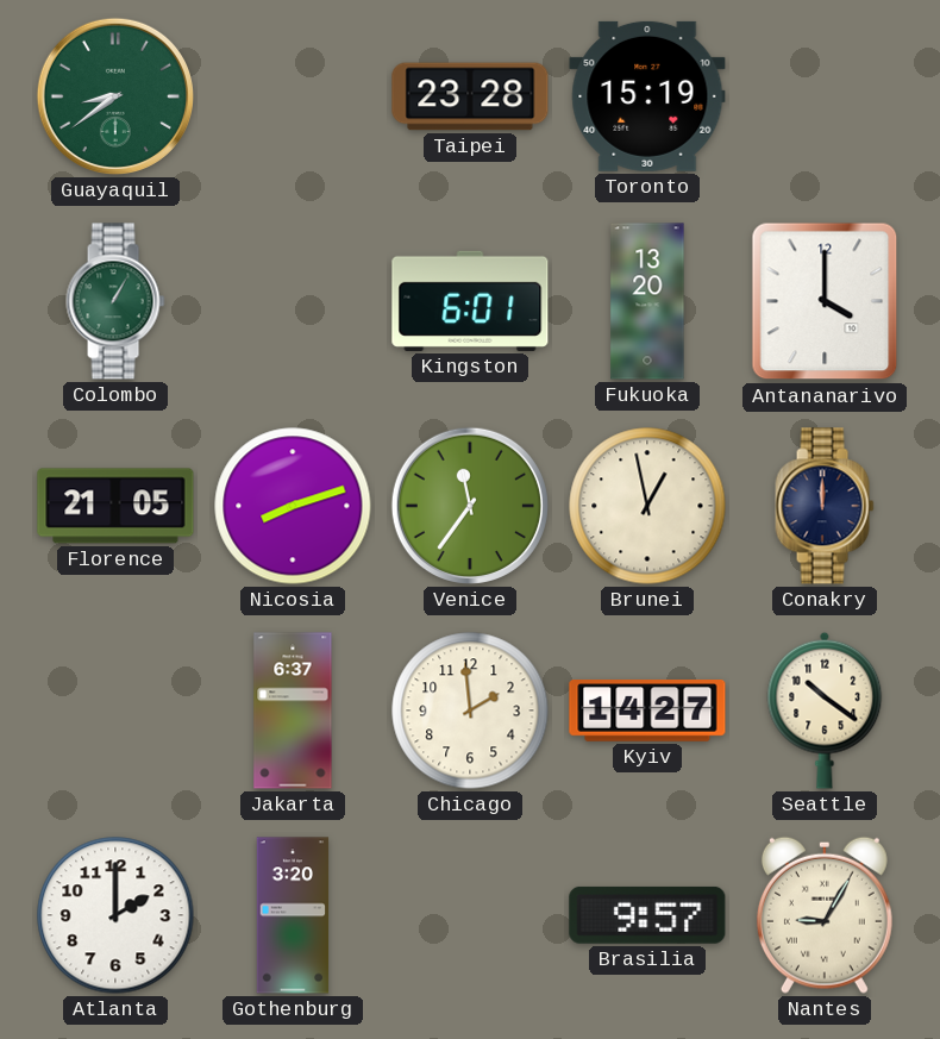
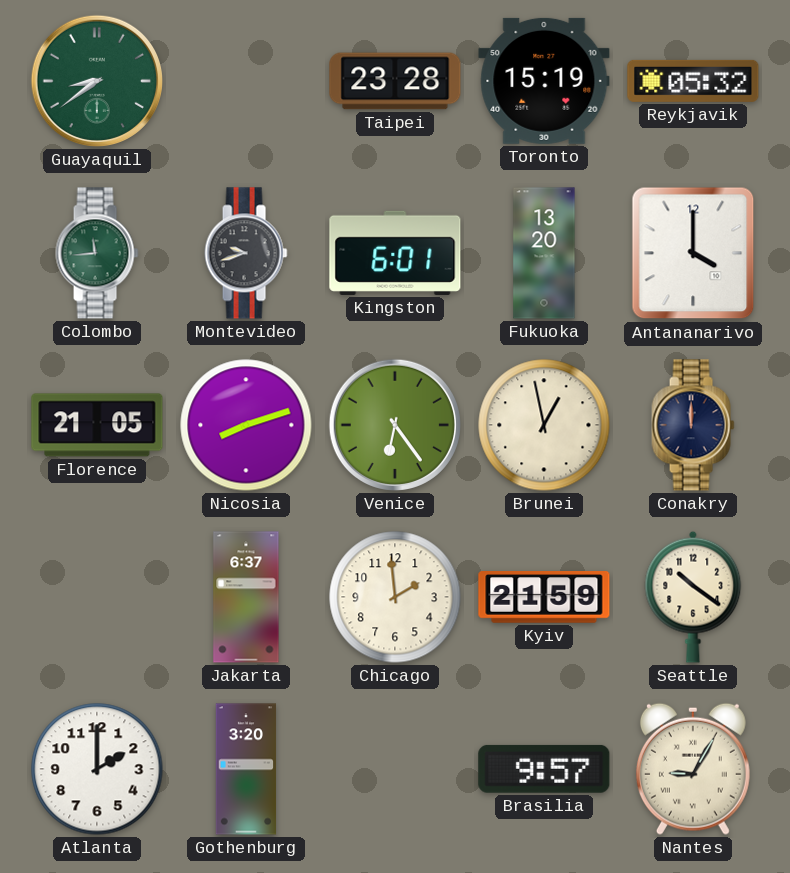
Reykjavik: none -> 05:32
Colombo: 1:05 -> 11:44
Montevideo: none -> 9:42
Venice: 11:36 -> 6:24
Kyiv: 14:27 -> 21:59
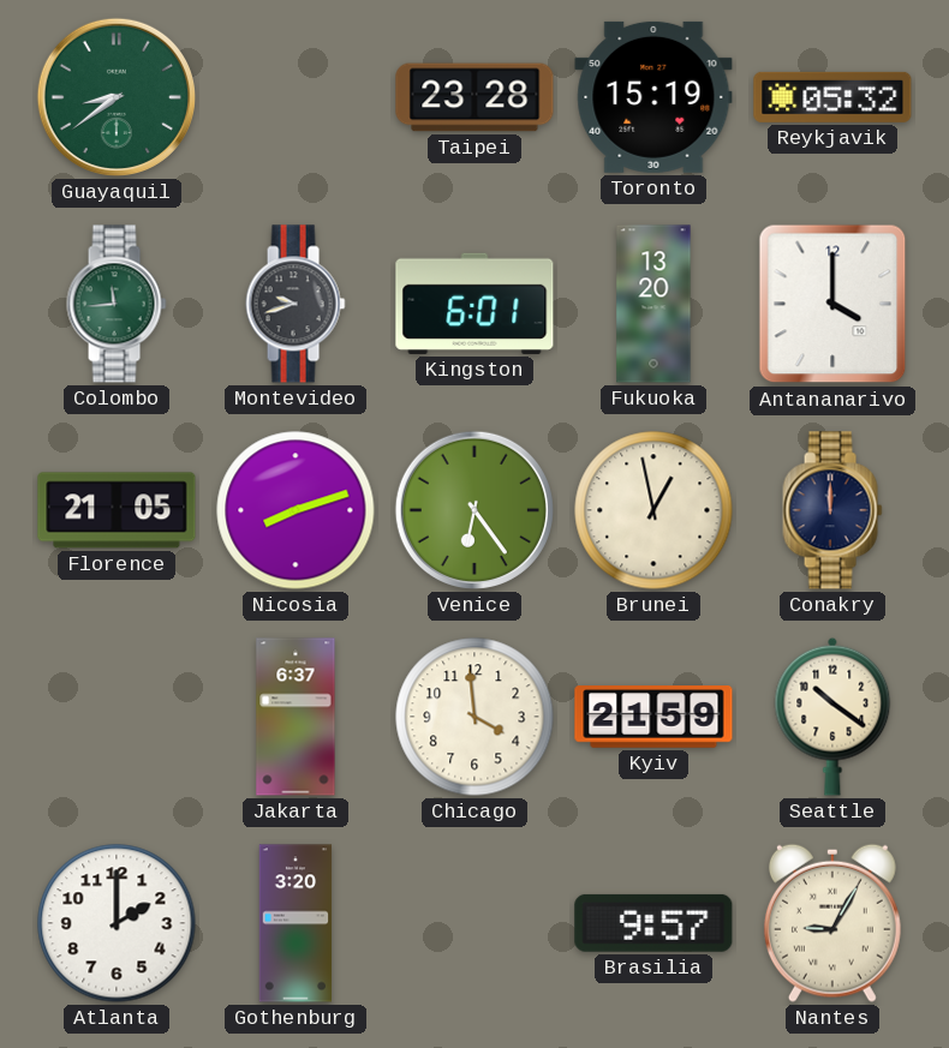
Chicago: 1:59 -> 3:59
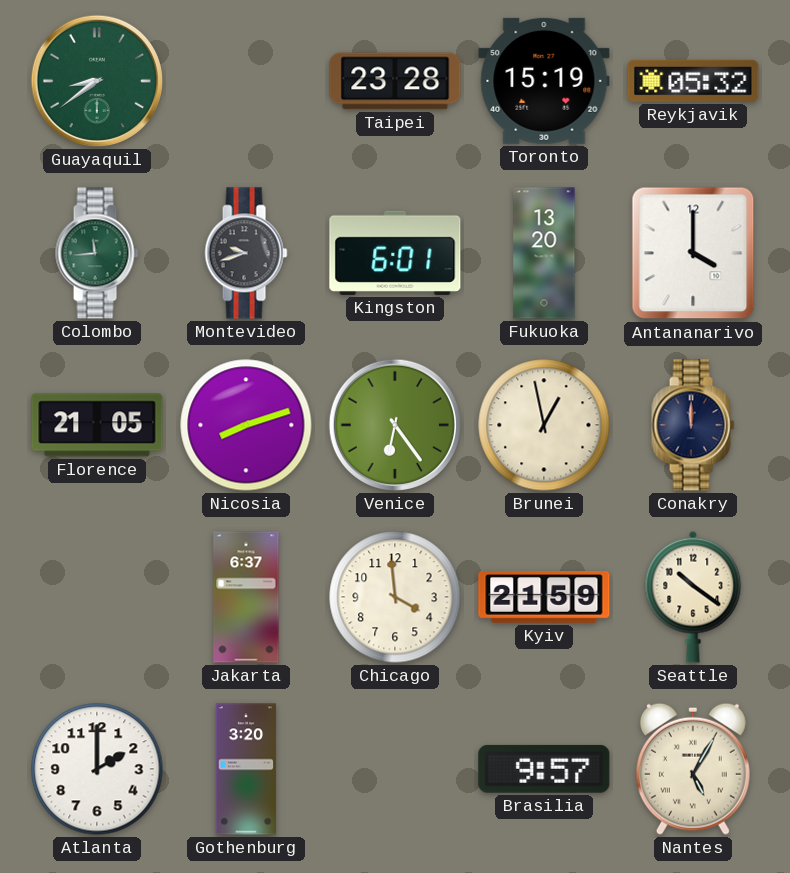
Nantes: 9:05 -> 5:05
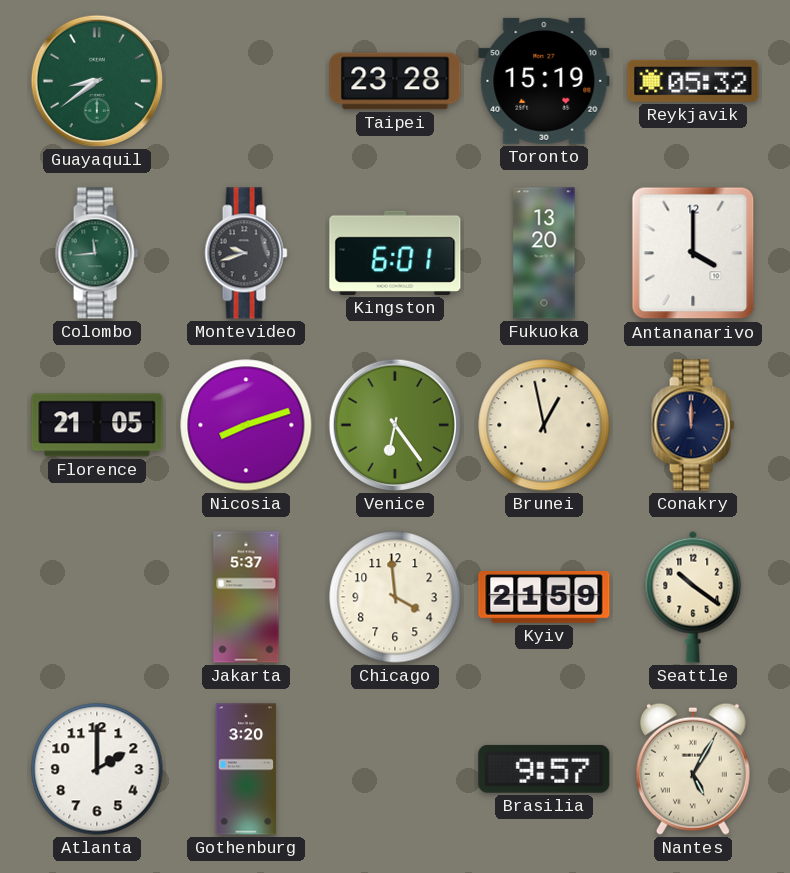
Jakarta: 6:37 -> 5:37
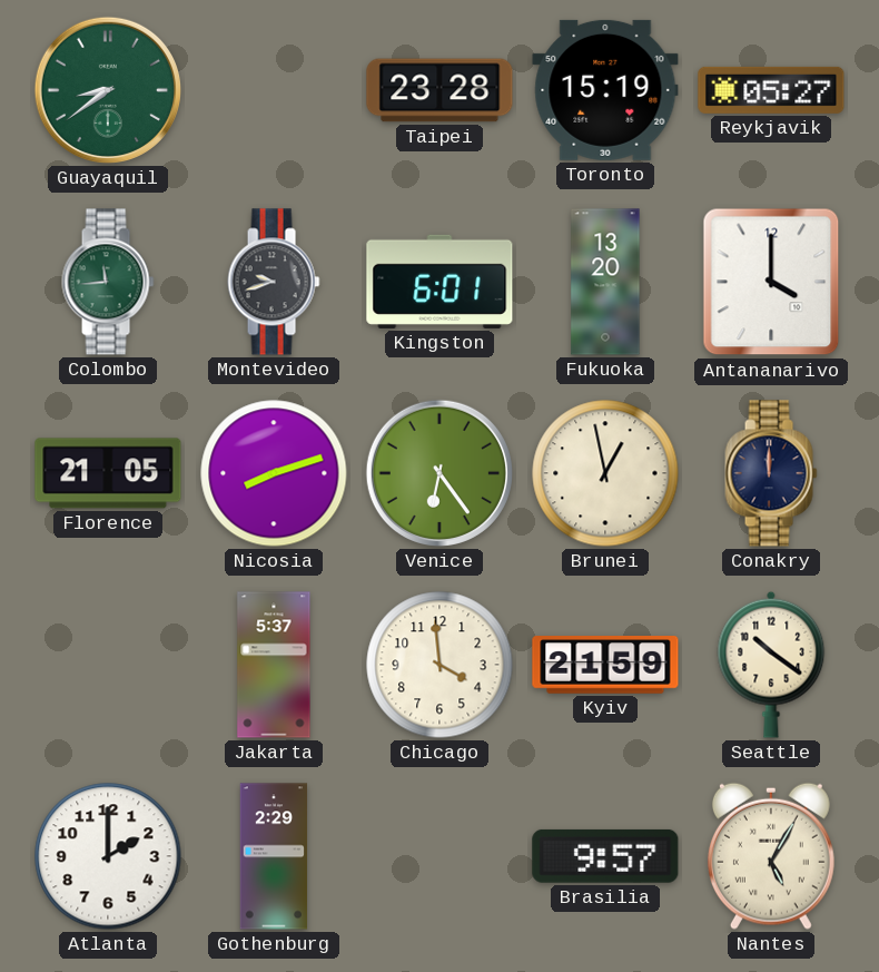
Reykjavik: 05:32 -> 05:27
Gothenburg: 3:20 -> 2:29
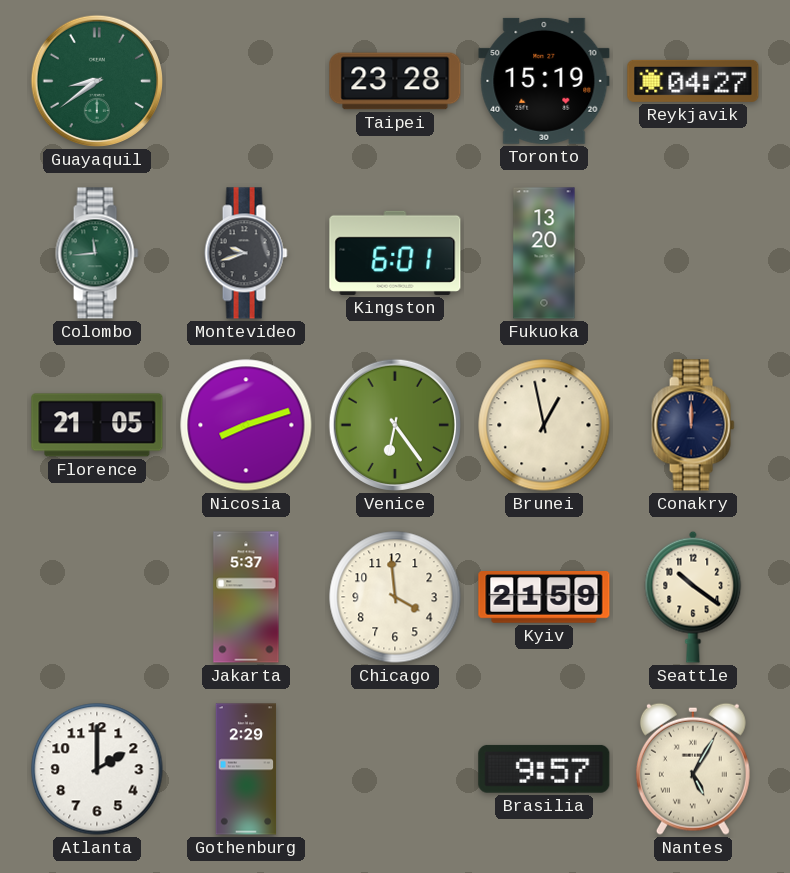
Reykjavik: 05:27 -> 04:27
Antananarivo: 4:00 -> none
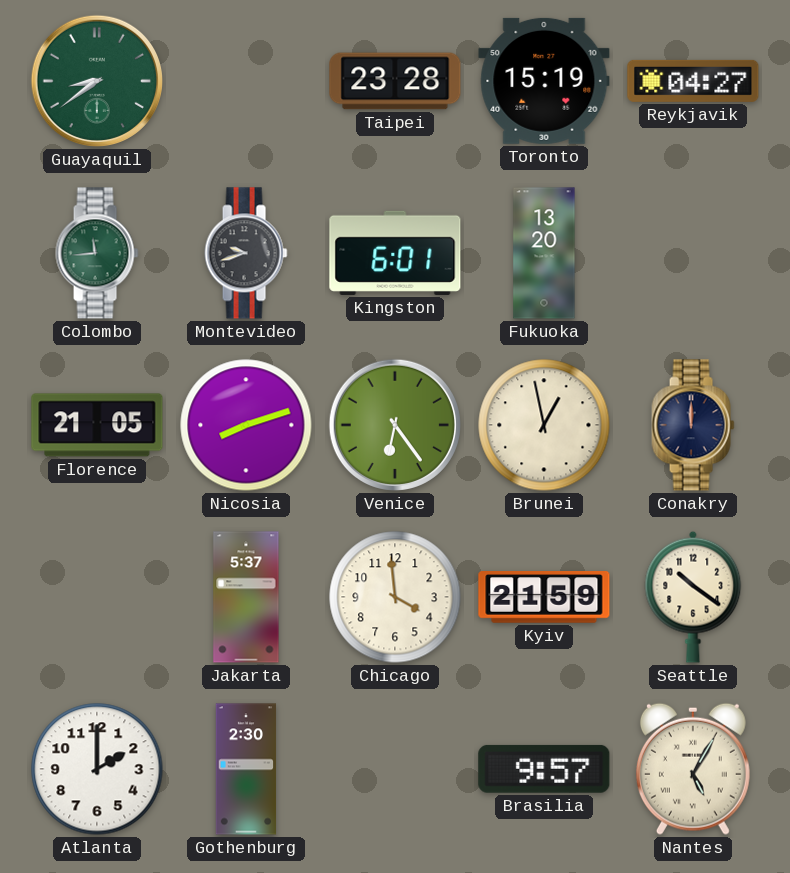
Gothenburg: 2:29 -> 2:30
